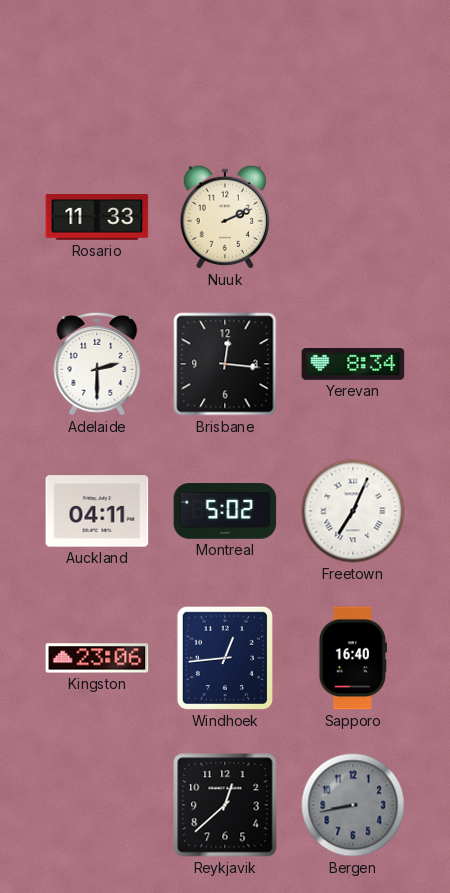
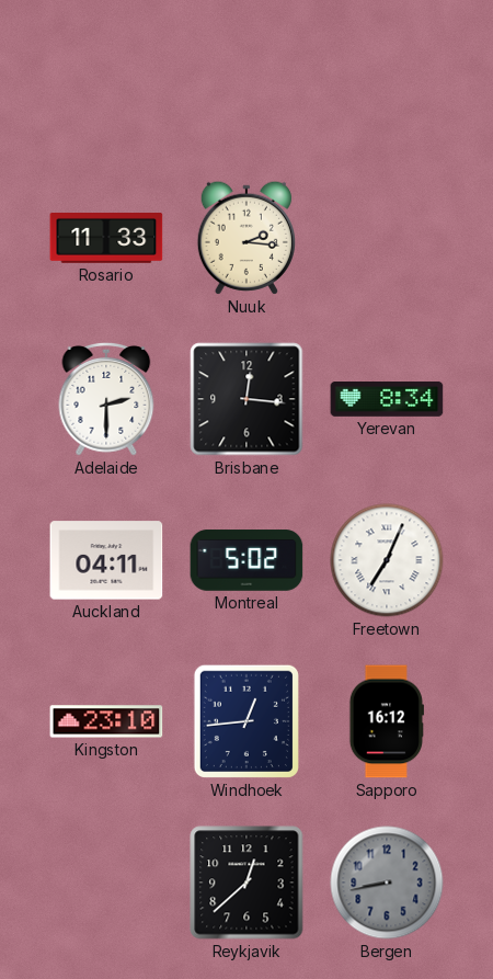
Nuuk: 2:11 -> 2:16
Kingston: 23:06 -> 23:10
Sapporo: 16:40 -> 16:12
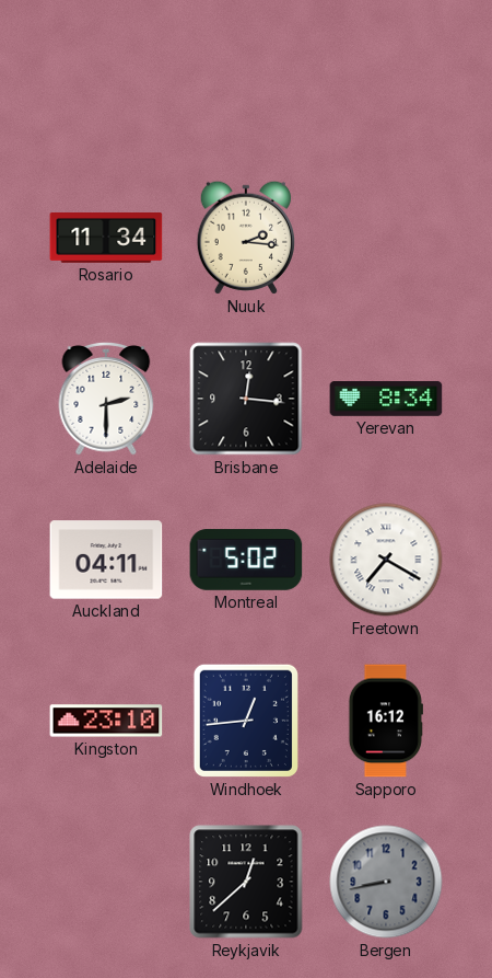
Rosario: 11:33 -> 11:34
Freetown: 7:04 -> 7:20
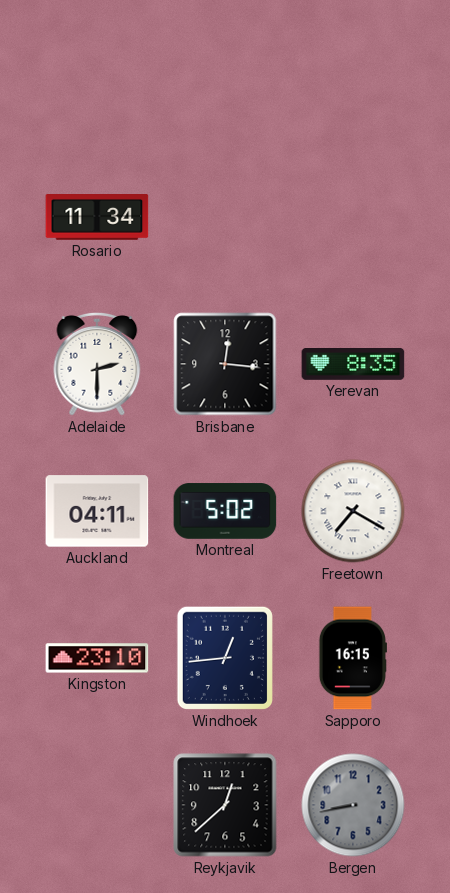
Nuuk: 2:16 -> none
Yerevan: 8:34 -> 8:35
Sapporo: 16:12 -> 16:15
